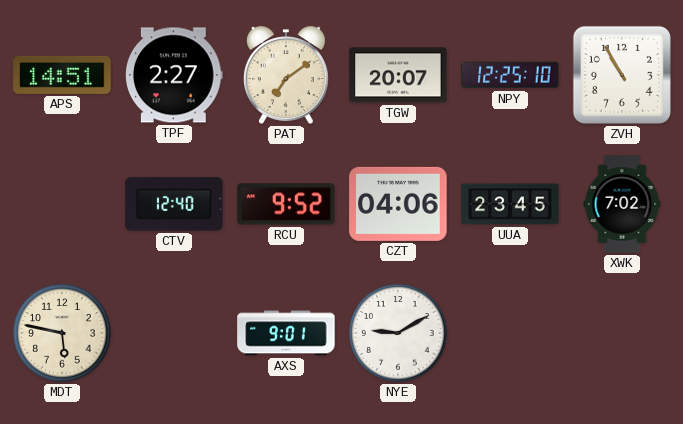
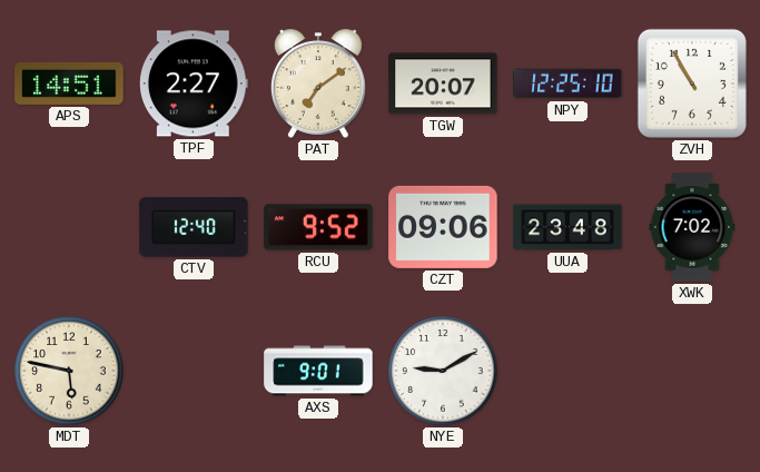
CZT: 04:06 -> 09:06
UUA: 23:45 -> 23:48
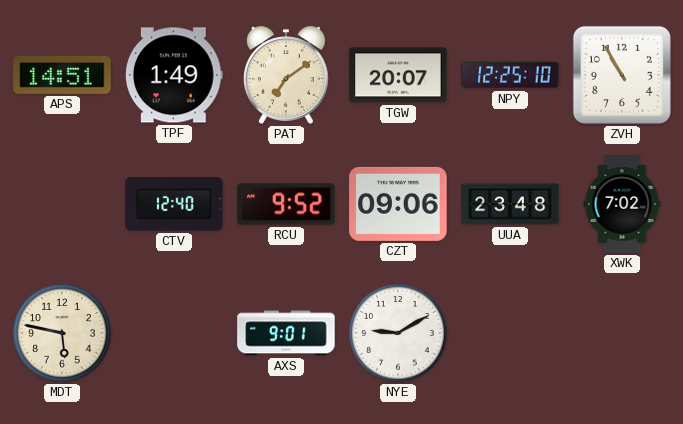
TPF: 2:27 -> 1:49
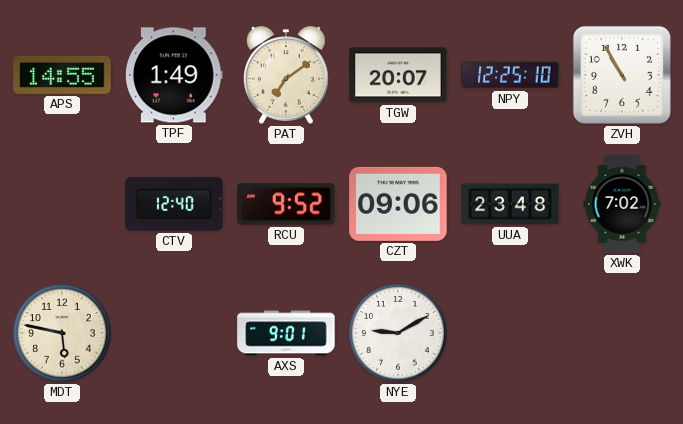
APS: 14:51 -> 14:55
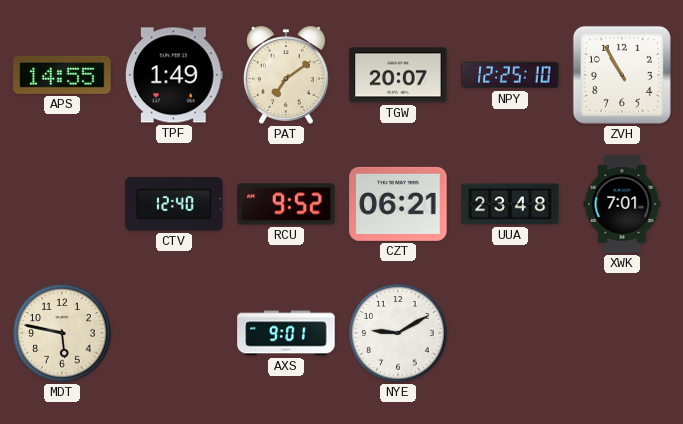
CZT: 09:06 -> 06:21
XWK: 7:02 -> 7:01
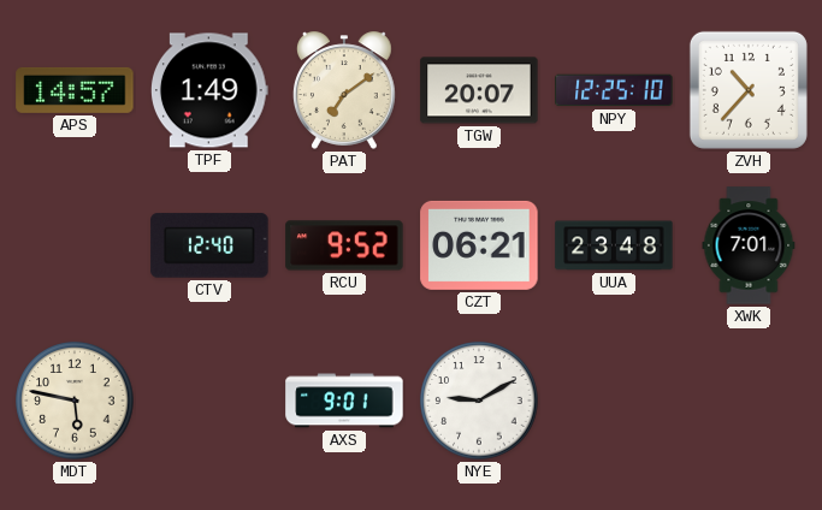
APS: 14:55 -> 14:57
ZVH: 10:55 -> 10:37
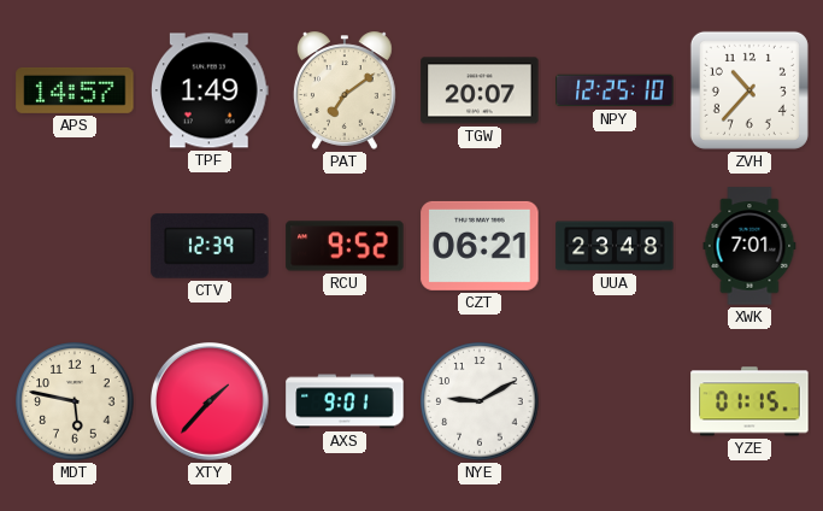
CTV: 12:40 -> 12:39
XTY: none -> 1:37
YZE: none -> 01:15
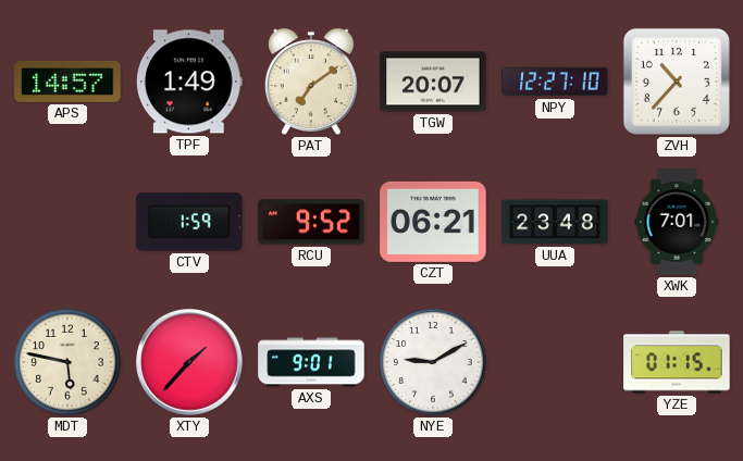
NPY: 12:25 -> 12:27
CTV: 12:39 -> 1:59
